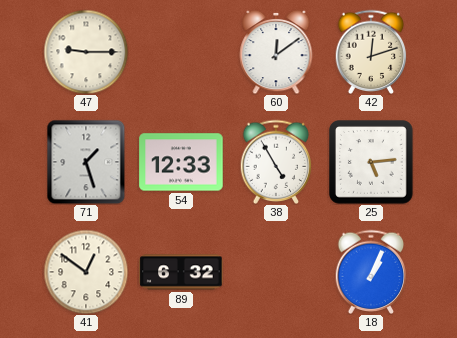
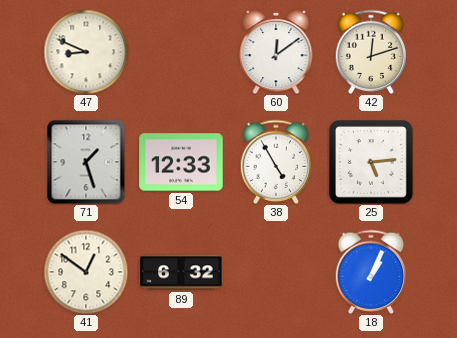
47: 9:15 -> 8:49
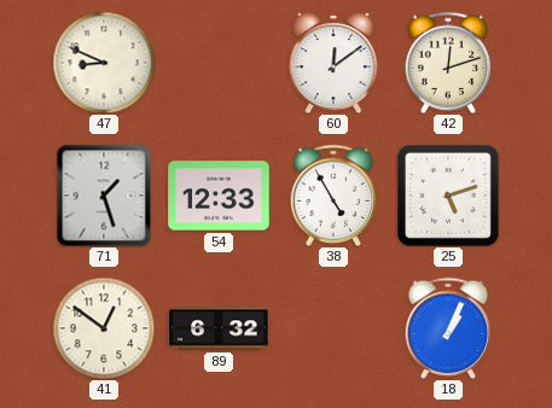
25: 5:14 -> 5:12
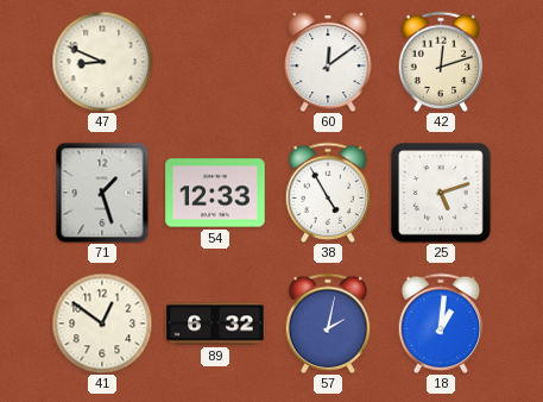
57: none -> 2:02
18: 1:04 -> 1:01
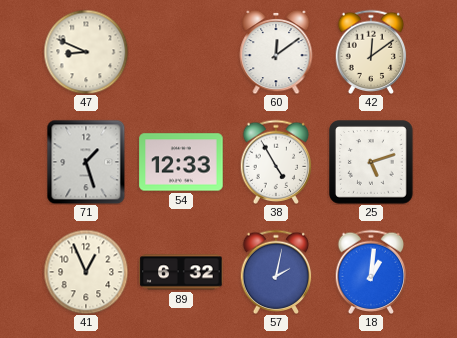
42: 12:12 -> 12:09
41: 12:51 -> 12:56
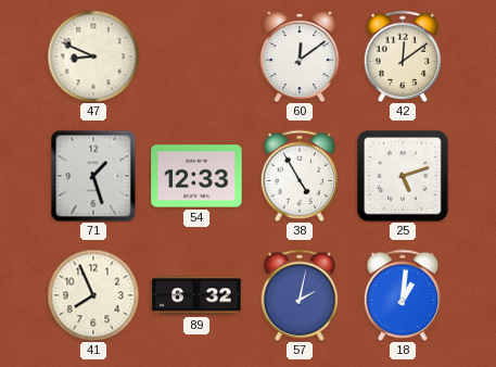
41: 12:56 -> 7:56
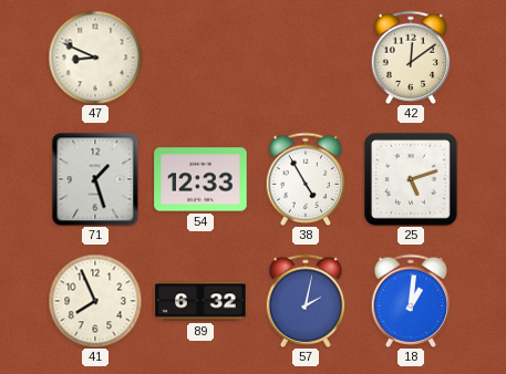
60: 12:09 -> none
